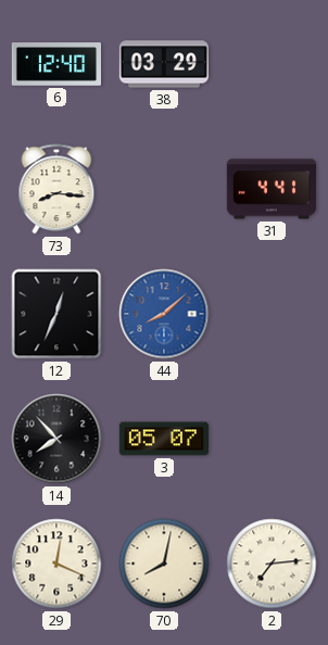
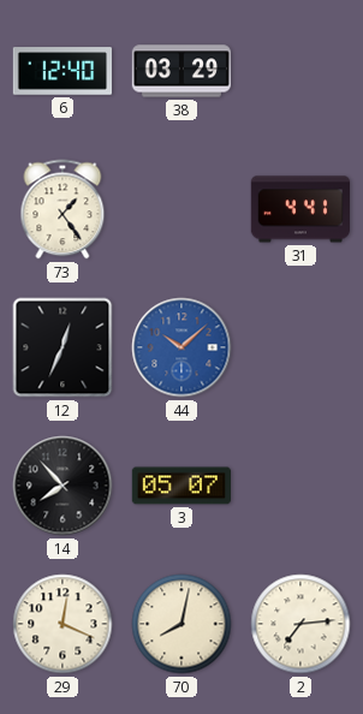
73: 8:16 -> 1:24
44: 8:08 -> 10:08
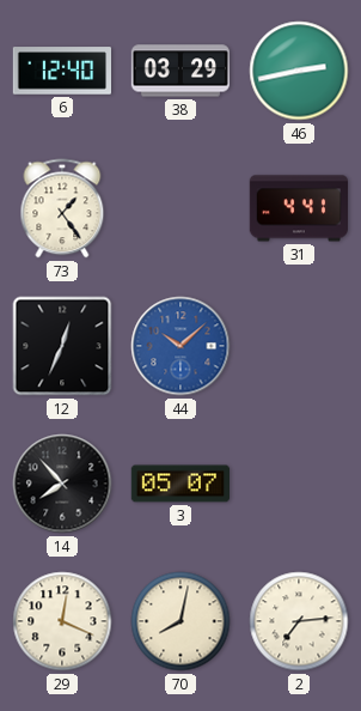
46: none -> 2:43
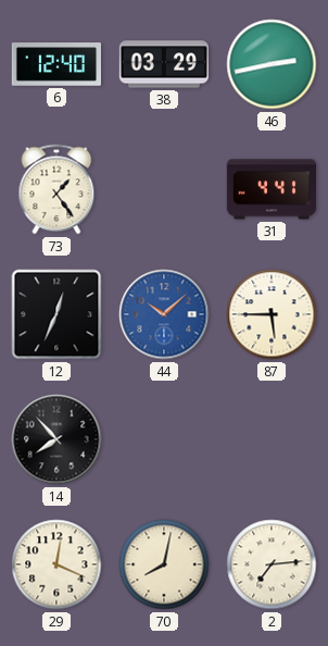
87: none -> 5:45
3: 05:07 -> none
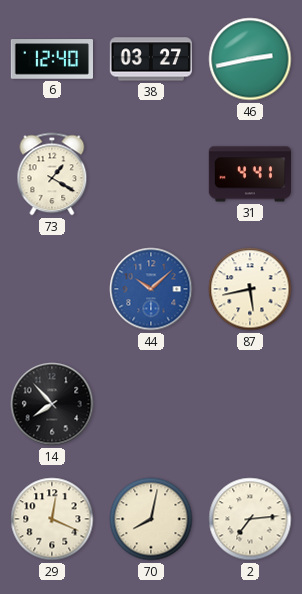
38: 03:29 -> 03:27
73: 1:24 -> 1:20
12: 12:34 -> none
87: 5:45 -> 5:43
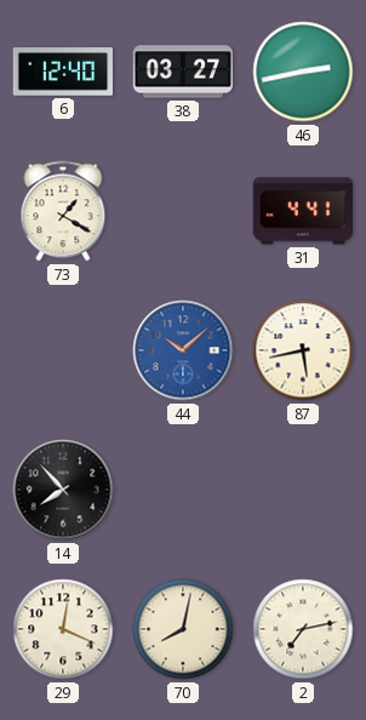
2: 7:14 -> 7:13
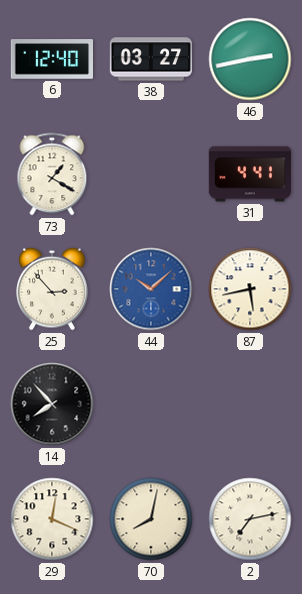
25: none -> 2:53
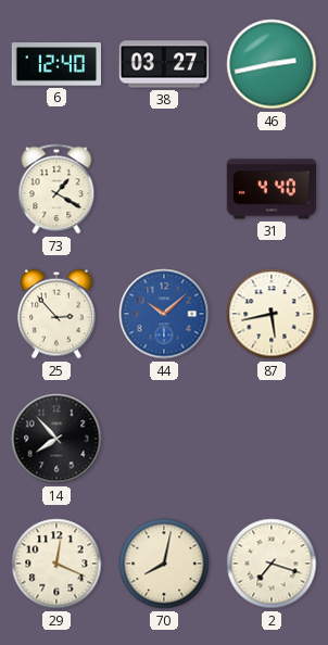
31: 4:41 -> 4:40
2: 7:13 -> 7:18
